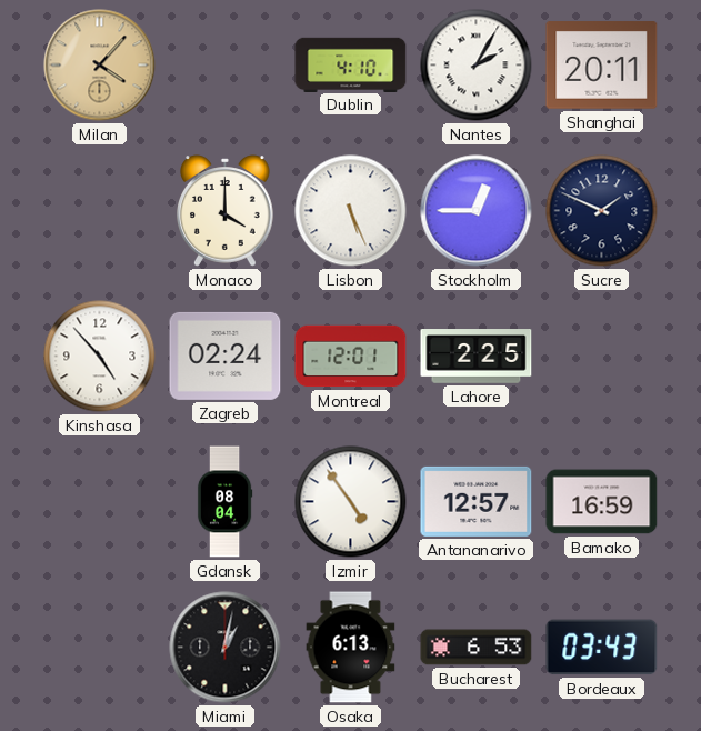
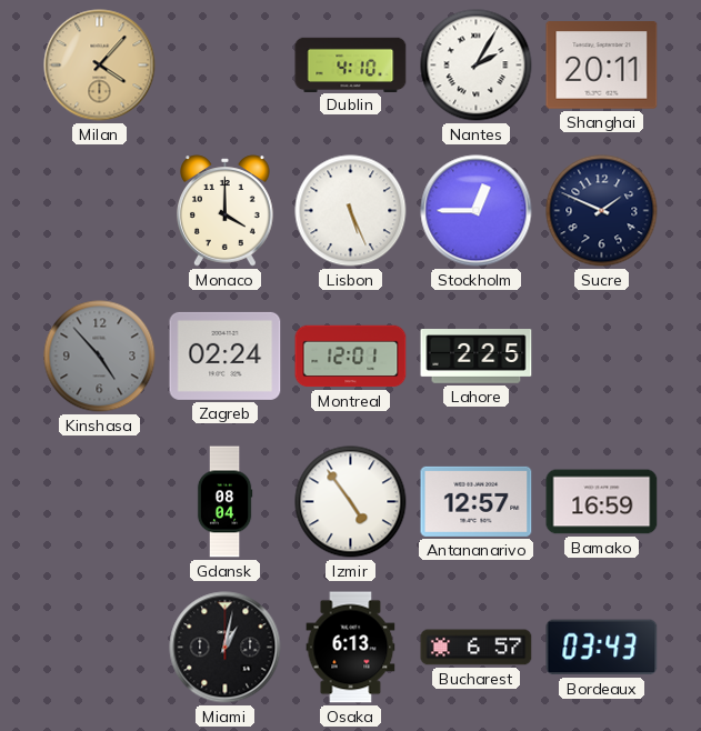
Kinshasa dial: white -> grey
Bucharest: 6:53 -> 6:57
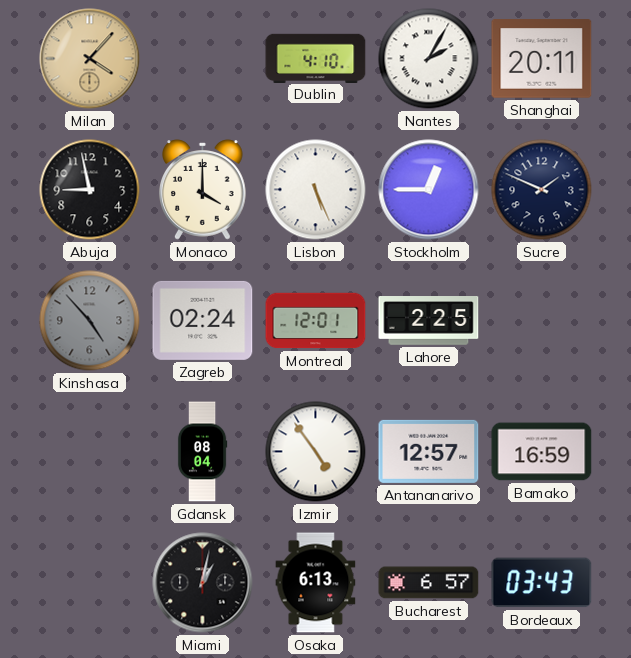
Abuja: none -> 8:58
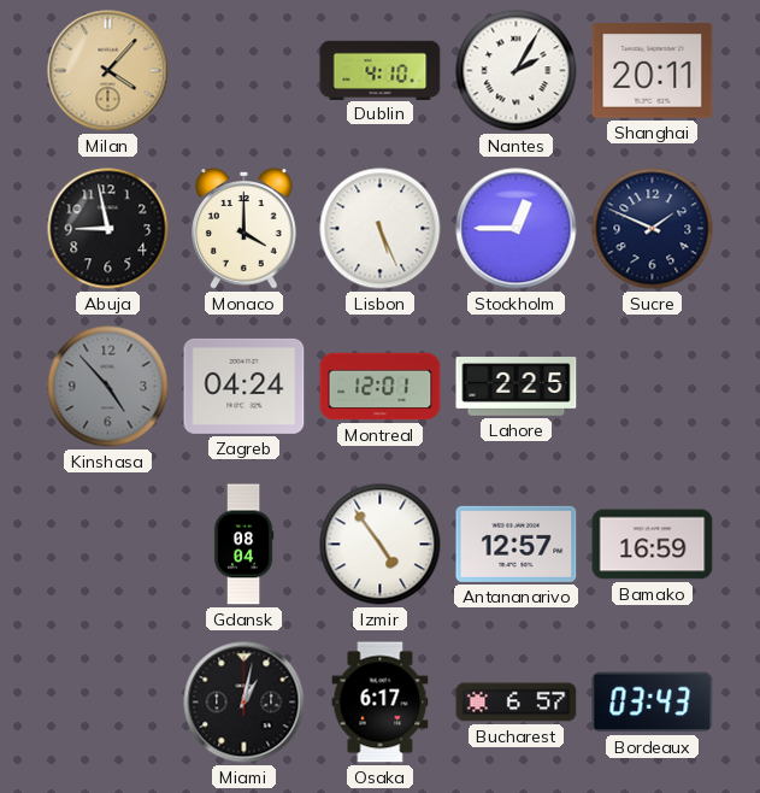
Zagreb: 02:24 -> 04:24
Osaka: 6:13 -> 6:17
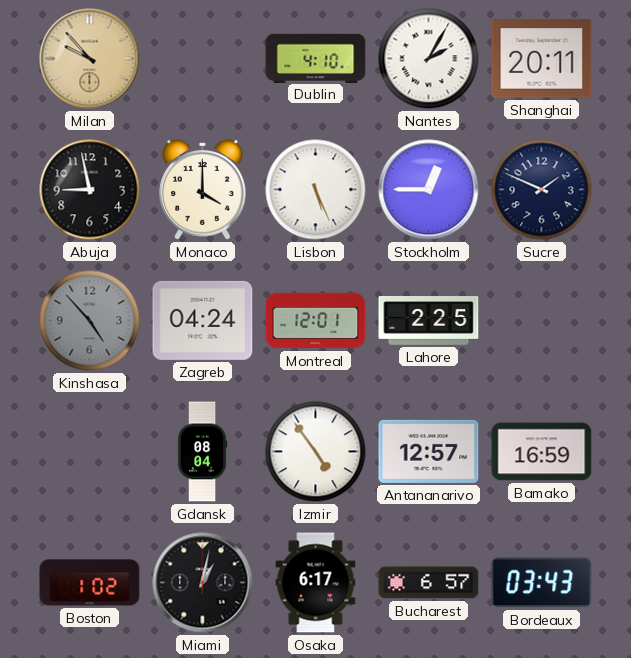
Milan: 4:07 -> 9:53
Boston: none -> 1:02
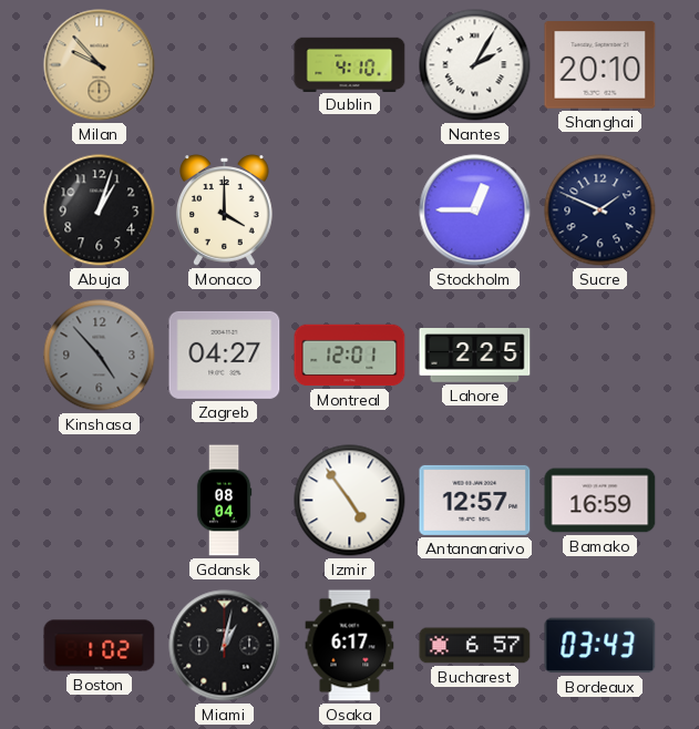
Shanghai: 20:11 -> 20:10
Abuja: 8:58 -> 1:03
Lisbon: 5:26 -> none
Zagreb: 04:24 -> 04:27
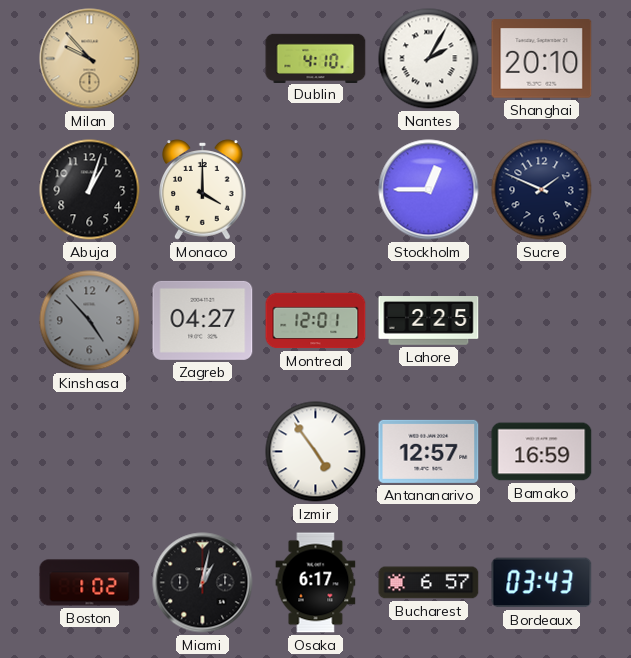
Gdansk: 08:04 -> none
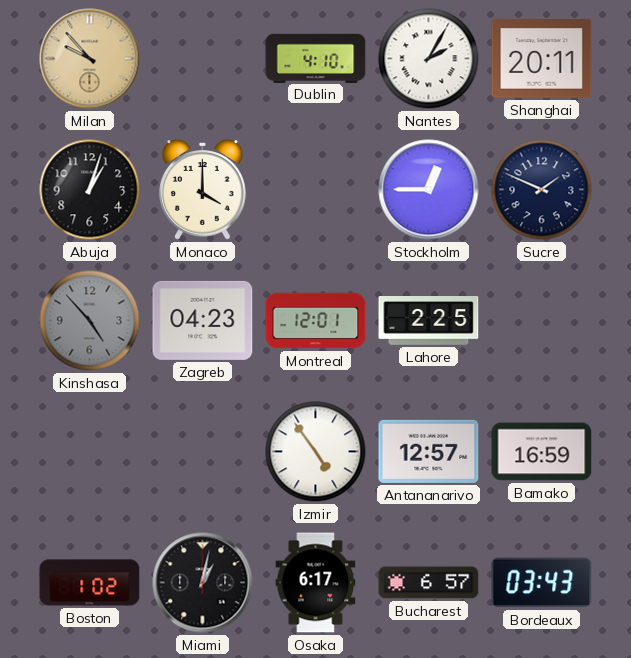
Shanghai: 20:10 -> 20:11
Zagreb: 04:27 -> 04:23
